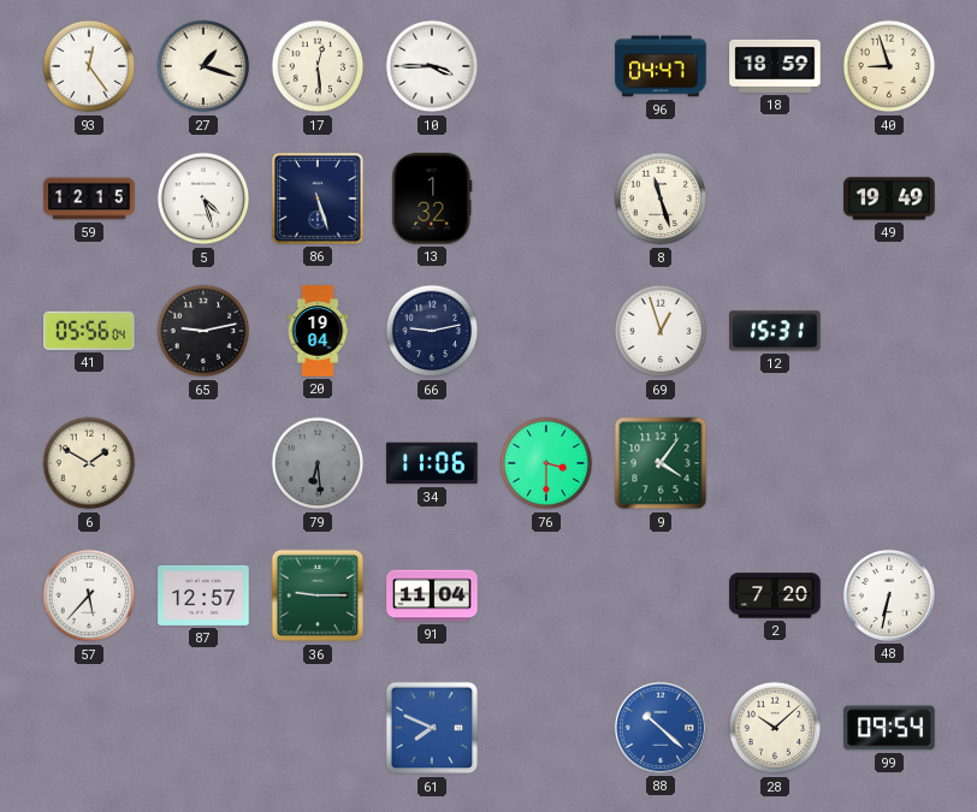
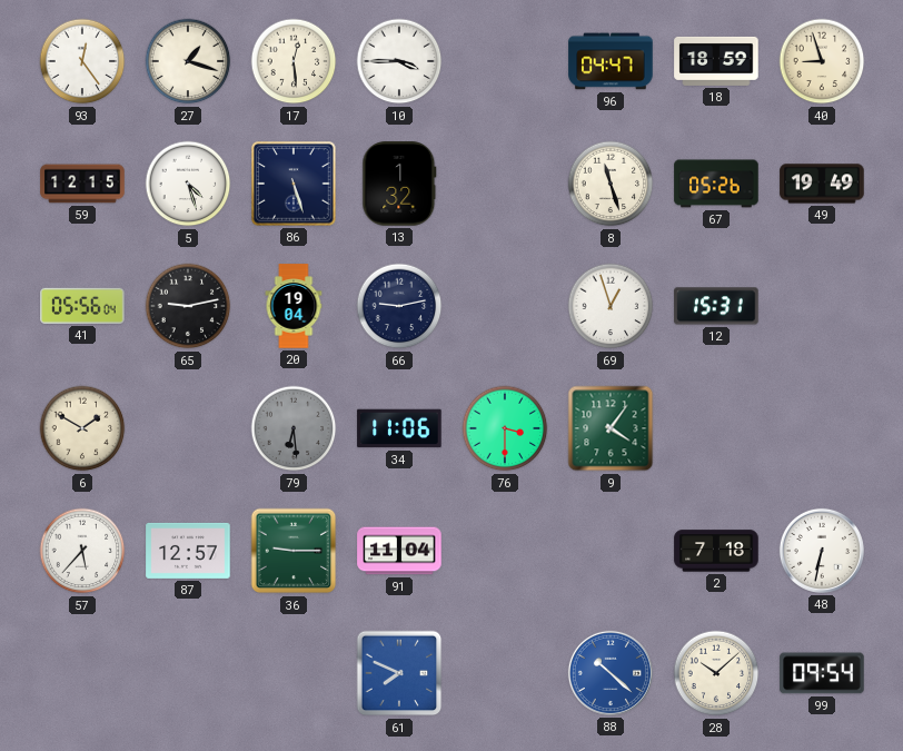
67: none -> 05:26
2: 7:20 -> 7:18
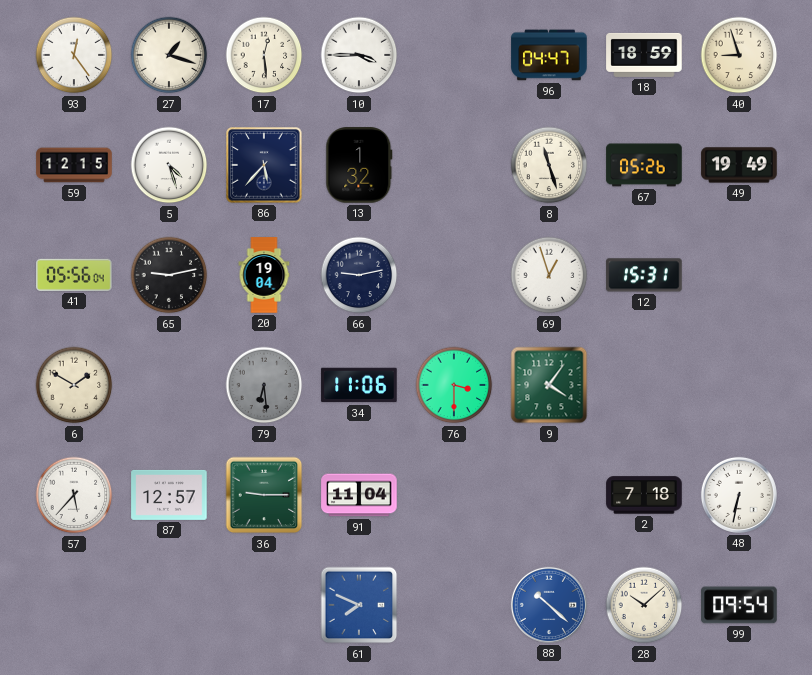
86: 5:27 -> 5:37
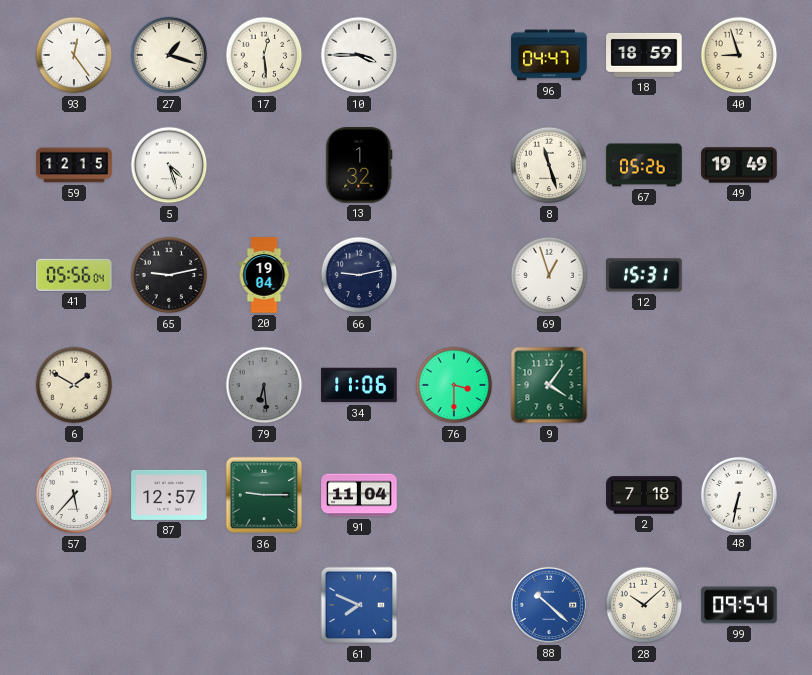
86: 5:37 -> none
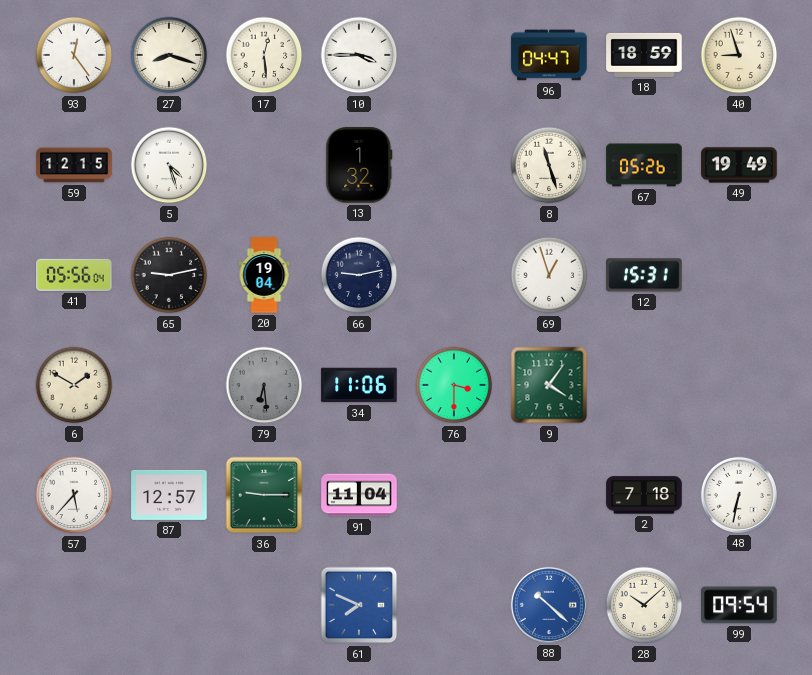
27: 1:18 -> 8:18
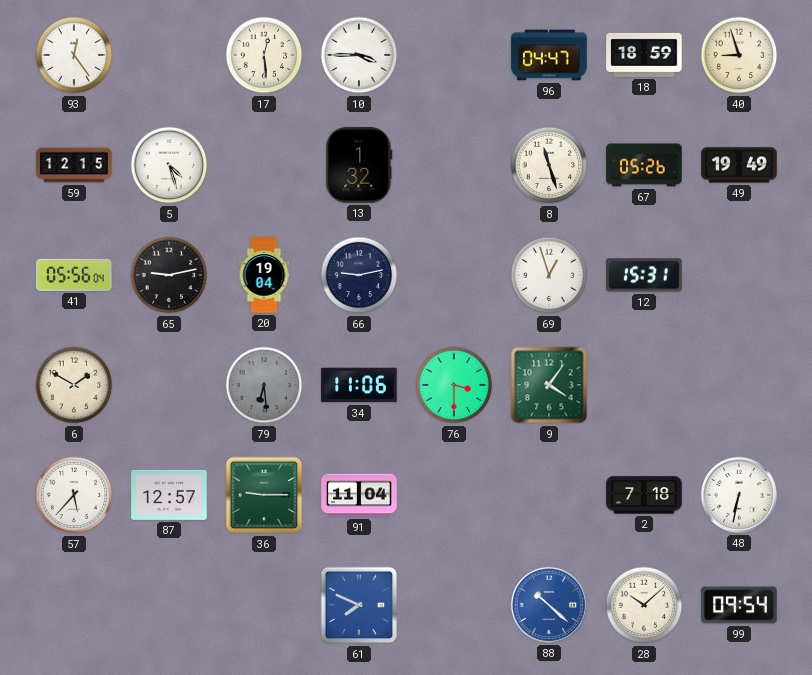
27: 8:18 -> none
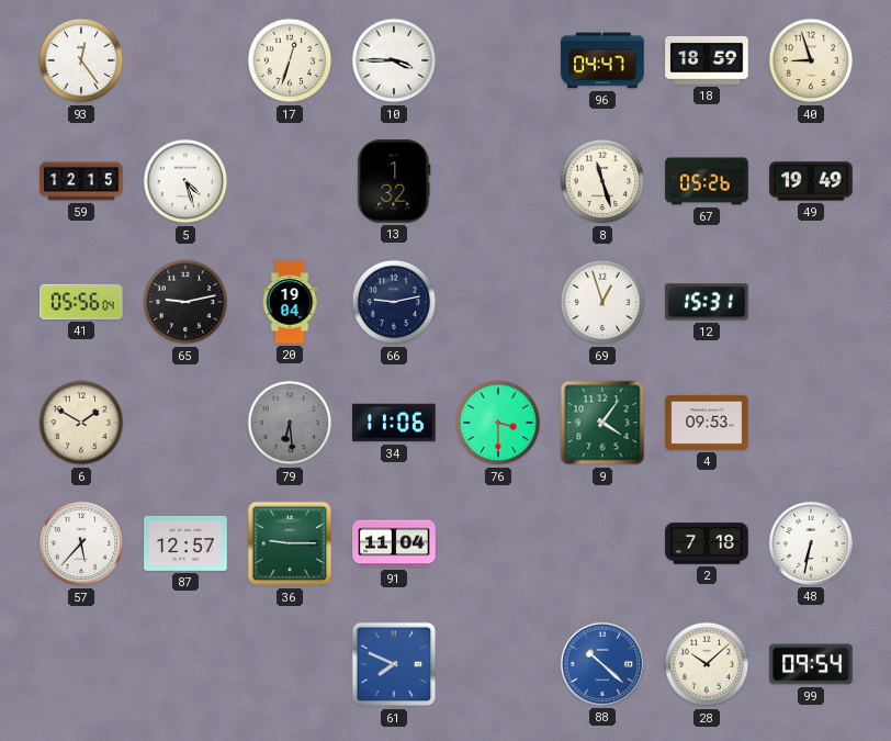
17: 12:29 -> 12:33
4: none -> 09:53
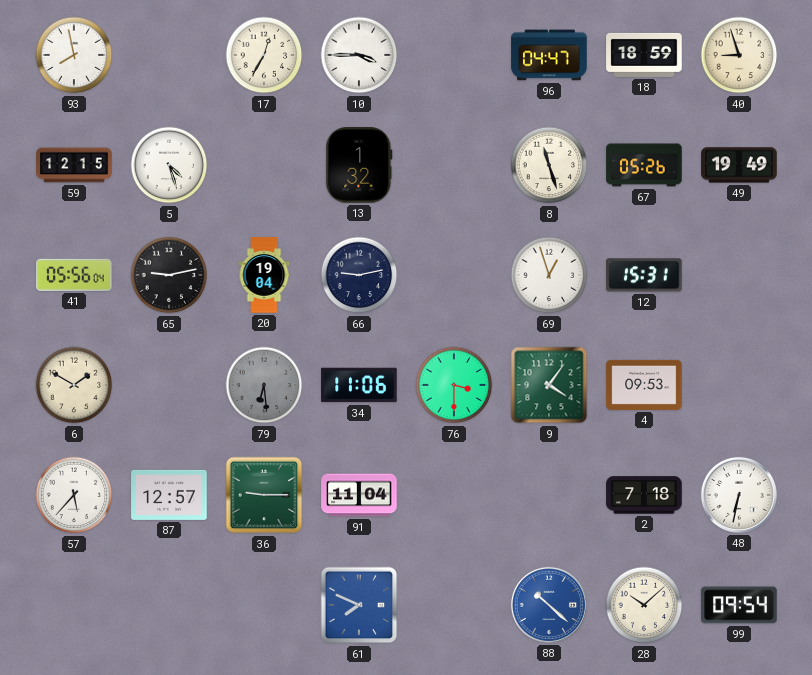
93: 12:24 -> 7:58
17: 12:33 -> 12:35
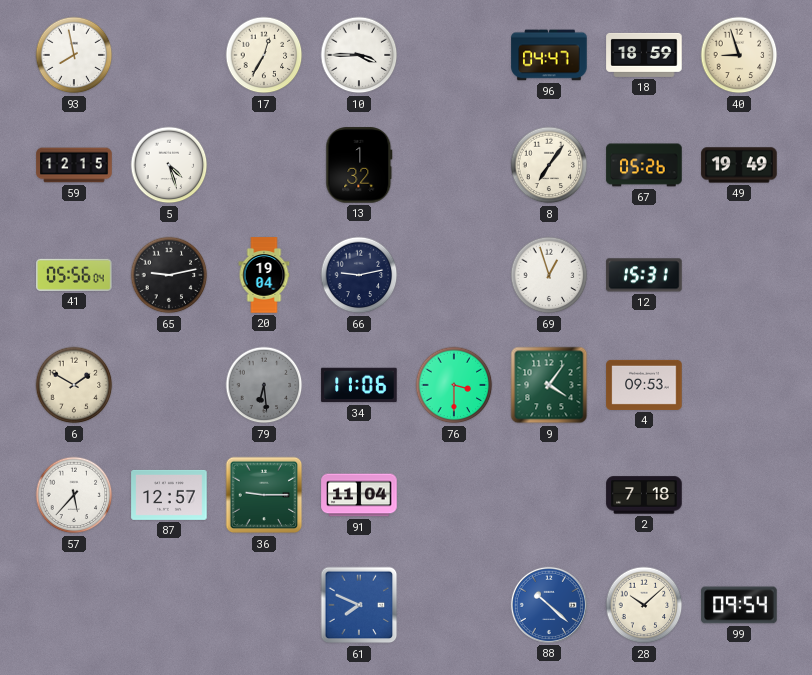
8: 11:27 -> 7:06
48: 6:32 -> none
